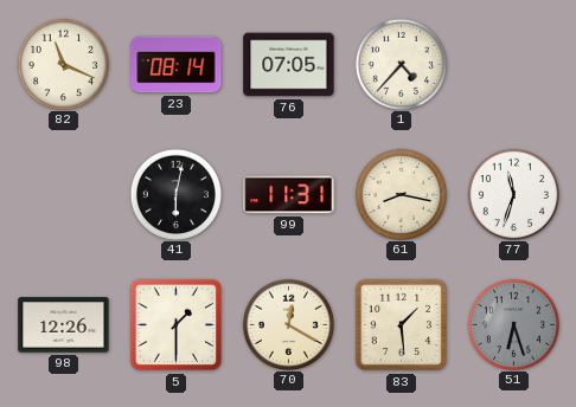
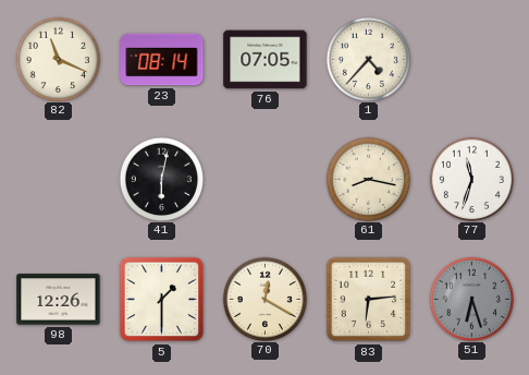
99: 11:31 -> none
83: 1:29 -> 6:14
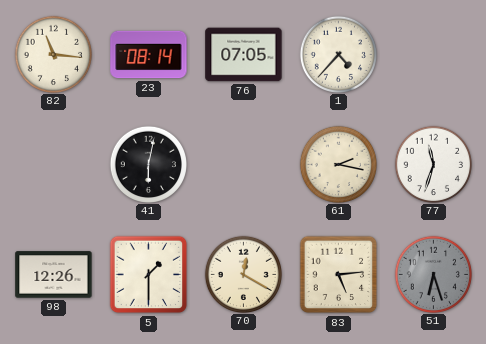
82: 11:19 -> 11:16
61: 8:17 -> 2:17
83: 6:14 -> 5:14
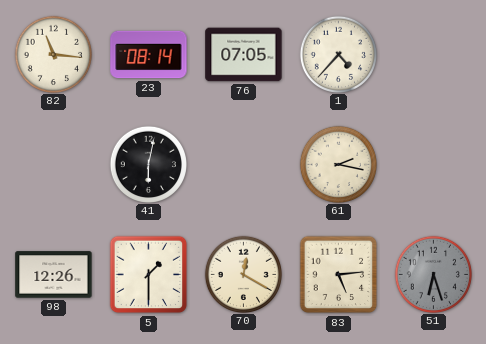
77: 11:33 -> none
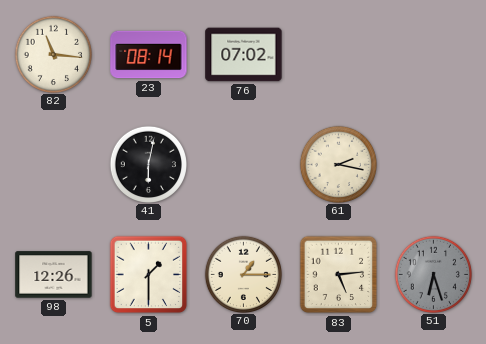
76: 07:05 -> 07:02
1: 4:37 -> none
70: 12:20 -> 1:15
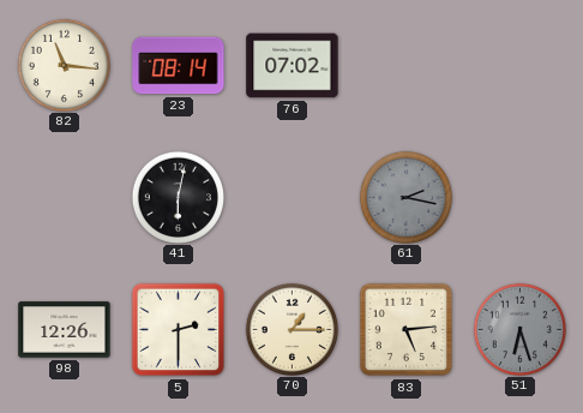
61 dial: cream -> grey
5: 1:30 -> 2:30
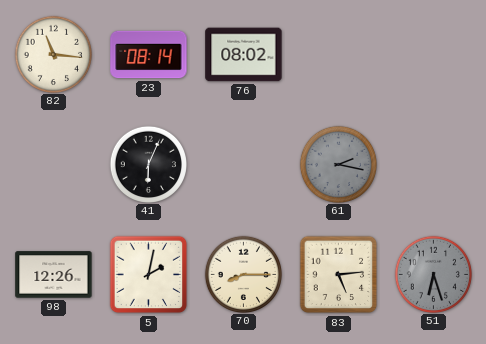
76: 07:02 -> 08:02
41: 6:02 -> 6:04
5: 2:30 -> 2:02
70: 1:15 -> 8:15
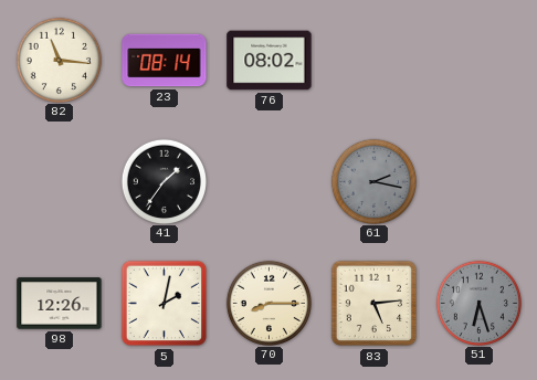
41: 6:04 -> 1:36
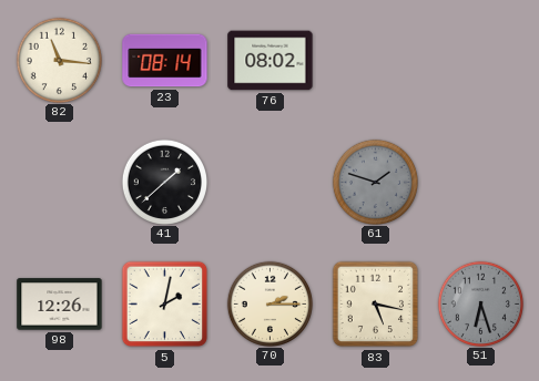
41: 1:36 -> 1:38
61: 2:17 -> 1:48
70: 8:15 -> 2:15
83: 5:14 -> 5:17
